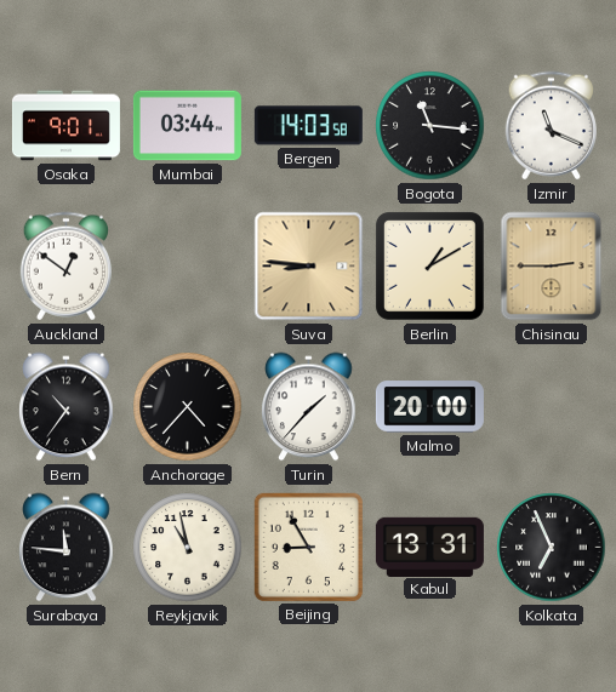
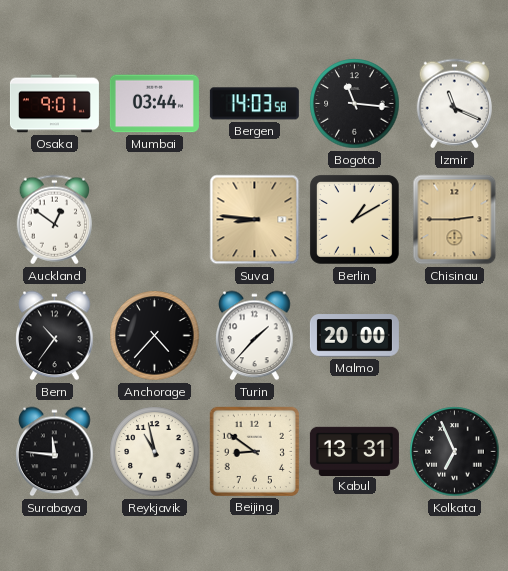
Beijing: 8:55 -> 8:51
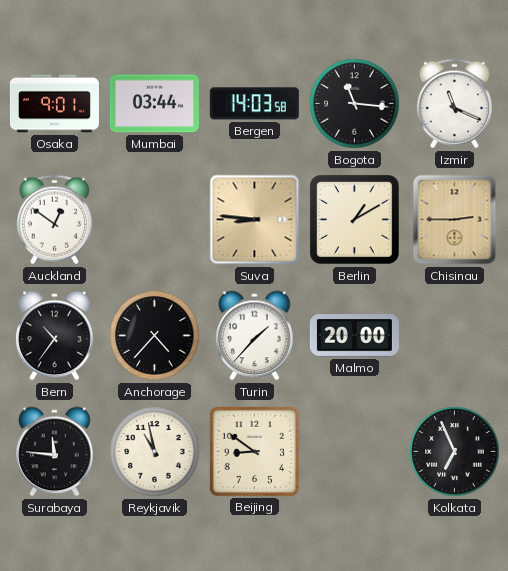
Kabul: 13:31 -> none
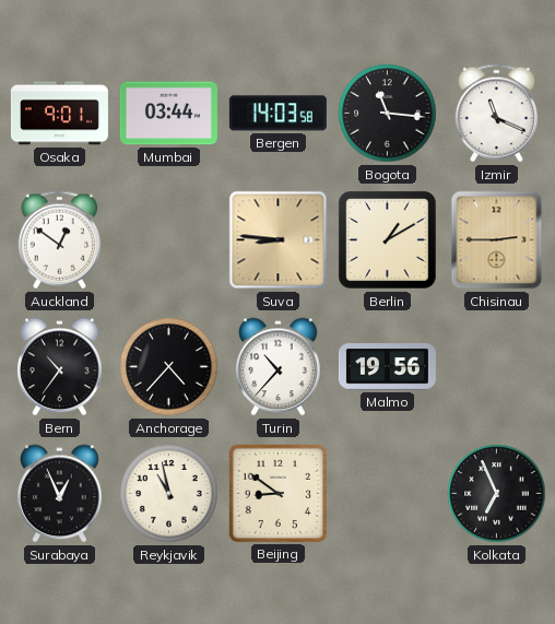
Turin: 1:37 -> 10:37
Malmo: 20:00 -> 19:56
Surabaya: 11:46 -> 12:56
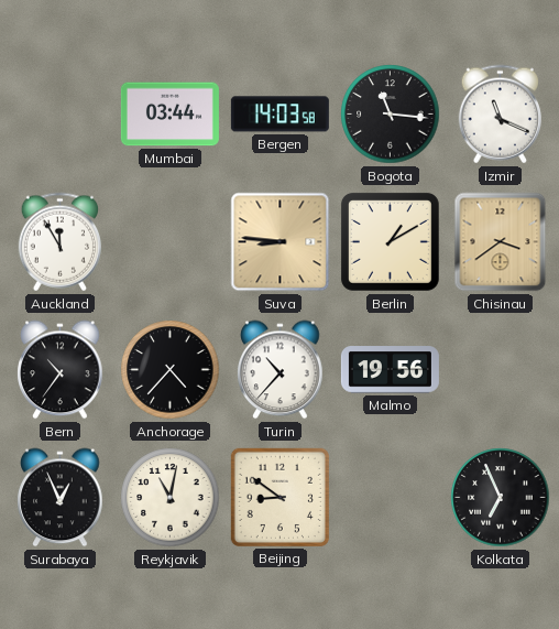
Osaka: 9:01 -> none
Auckland: 12:51 -> 11:55
Chisinau: 2:45 -> 3:39
Reykjavik: 10:58 -> 11:02
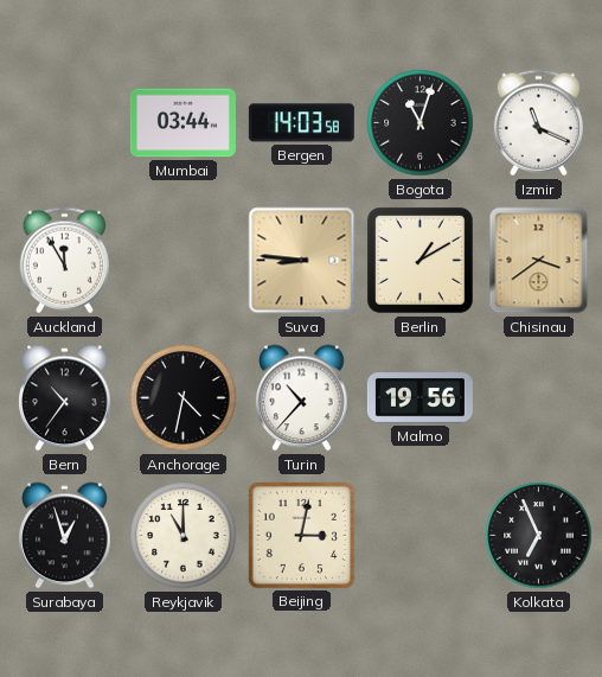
Bogota: 11:16 -> 11:03
Anchorage: 4:37 -> 4:32
Surabaya: 12:56 -> 12:57
Reykjavik: 11:02 -> 11:00
Beijing: 8:51 -> 3:02
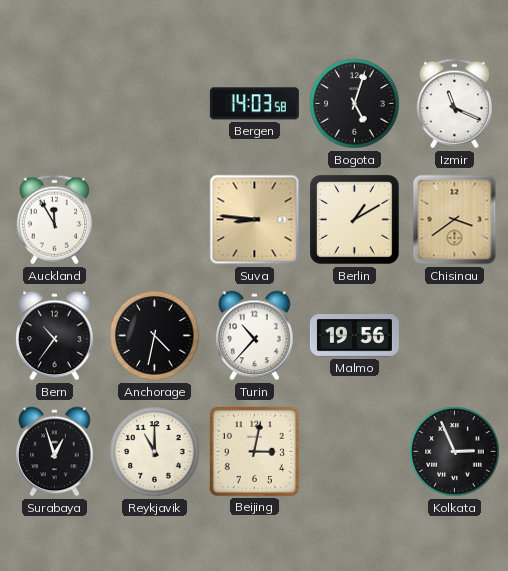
Mumbai: 03:44 -> none
Bogota: 11:03 -> 5:03
Kolkata: 6:56 -> 2:56
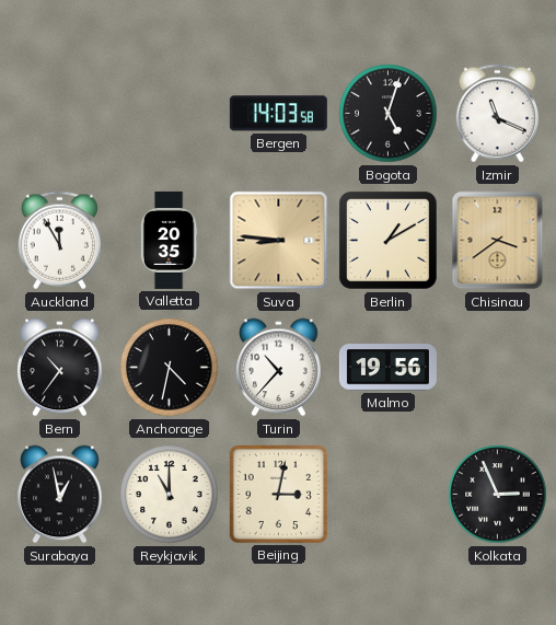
Valletta: none -> 20:35
Surabaya: 12:57 -> 12:58
